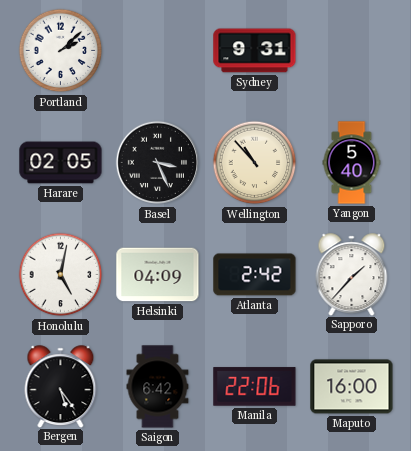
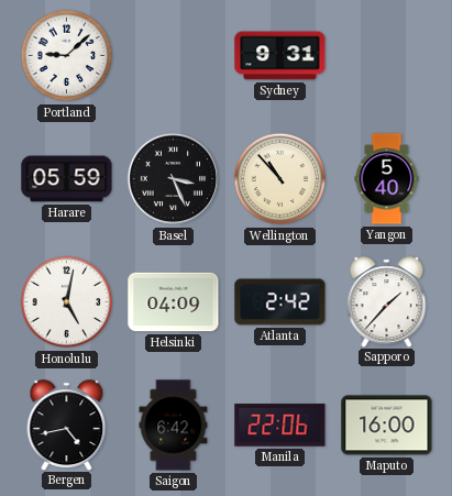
Portland: 2:08 -> 9:08
Harare: 02:05 -> 05:59
Bergen: 5:24 -> 4:43
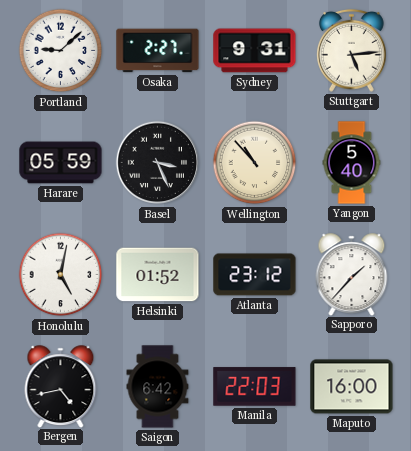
Osaka: none -> 2:27
Stuttgart: none -> 5:14
Helsinki: 04:09 -> 01:52
Atlanta: 2:42 -> 23:12
Manila: 22:06 -> 22:03
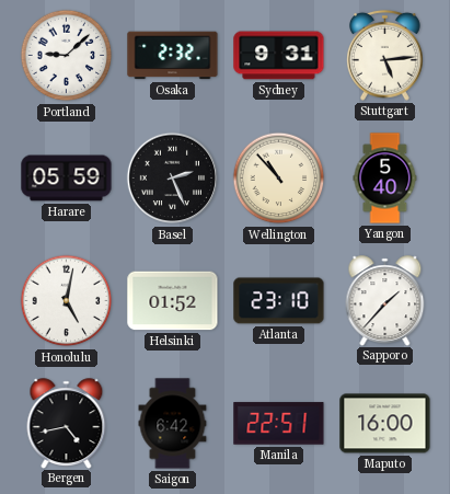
Osaka: 2:27 -> 2:32
Basel: 3:26 -> 2:26
Atlanta: 23:12 -> 23:10
Manila: 22:03 -> 22:51
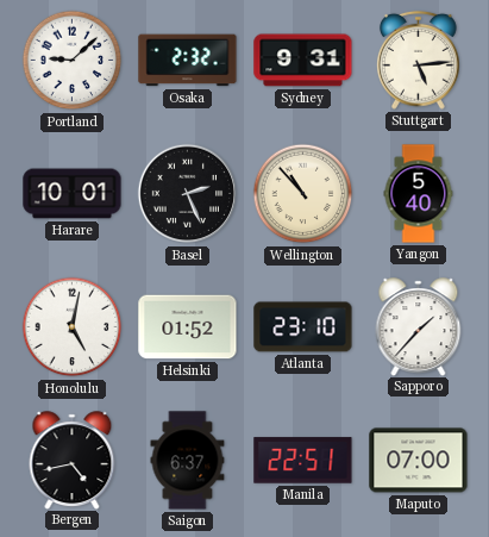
Harare: 05:59 -> 10:01
Saigon: 6:42 -> 6:37
Maputo: 16:00 -> 07:00
